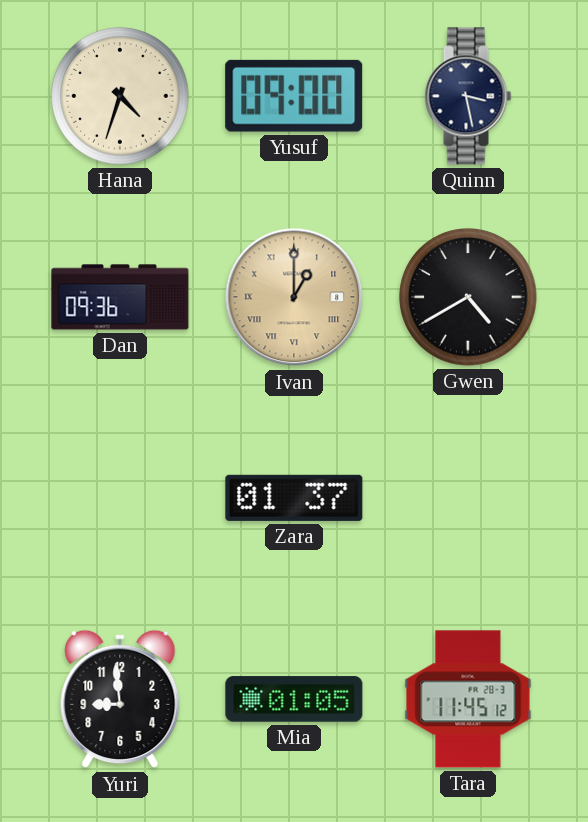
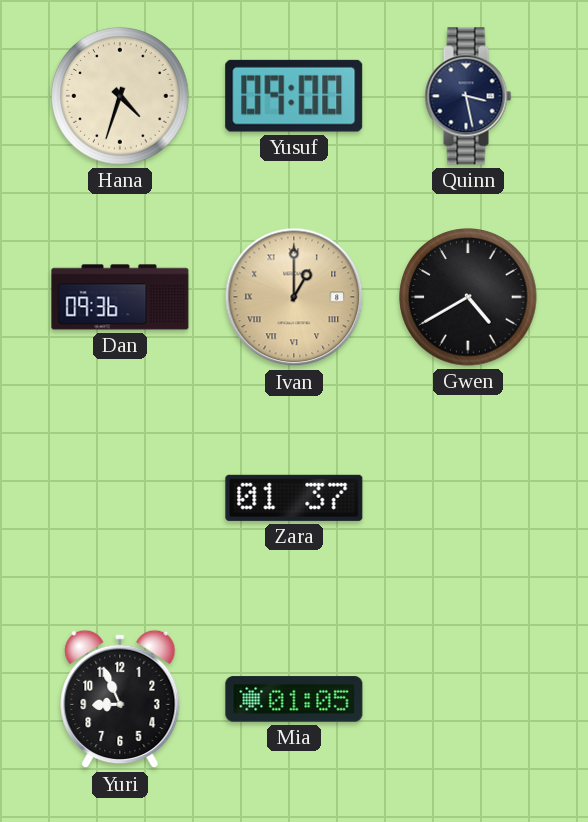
Yuri: 8:59 -> 8:56
Tara: 11:45 -> none
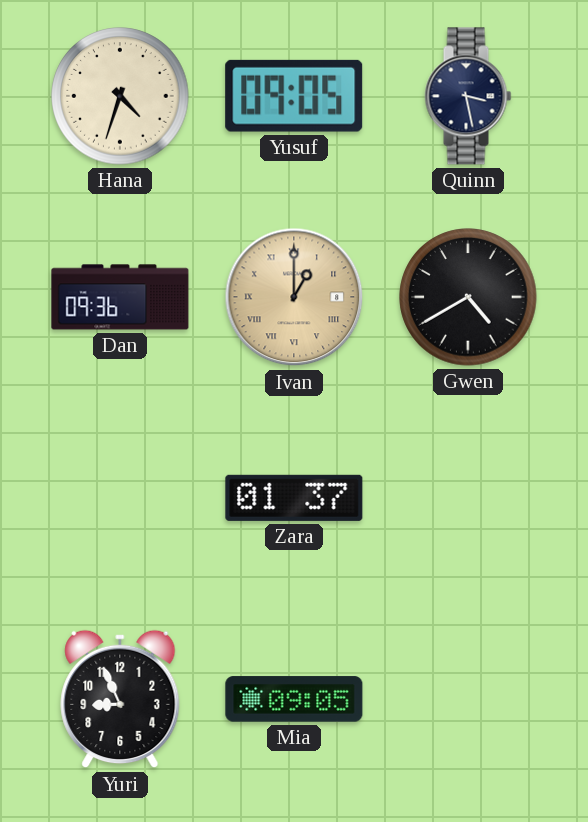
Yusuf: 09:00 -> 09:05
Mia: 01:05 -> 09:05
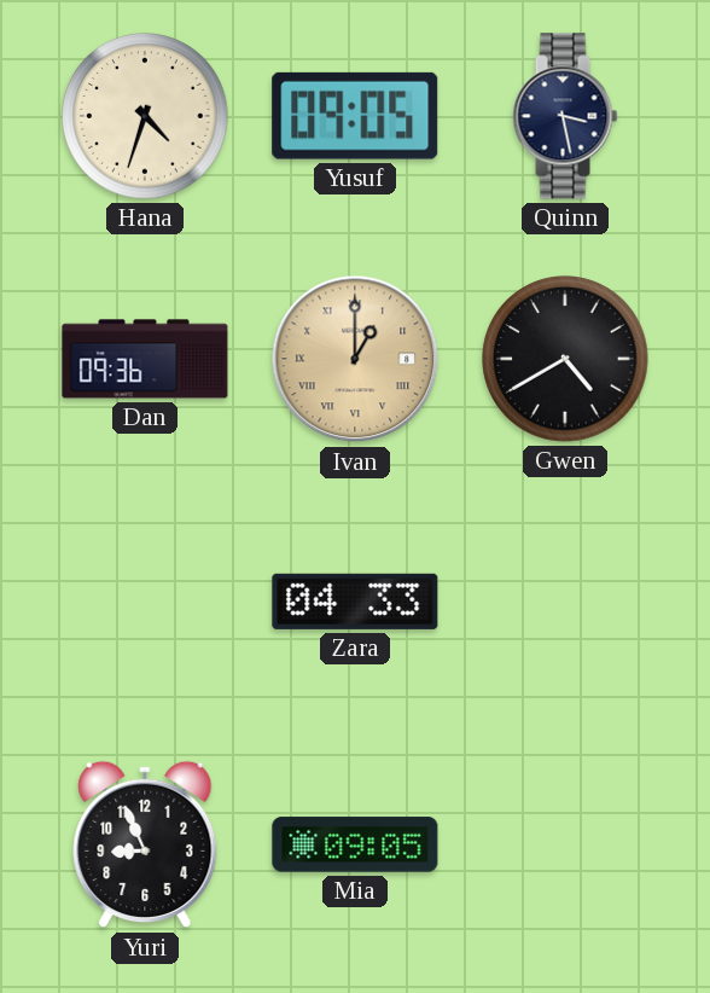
Zara: 01:37 -> 04:33
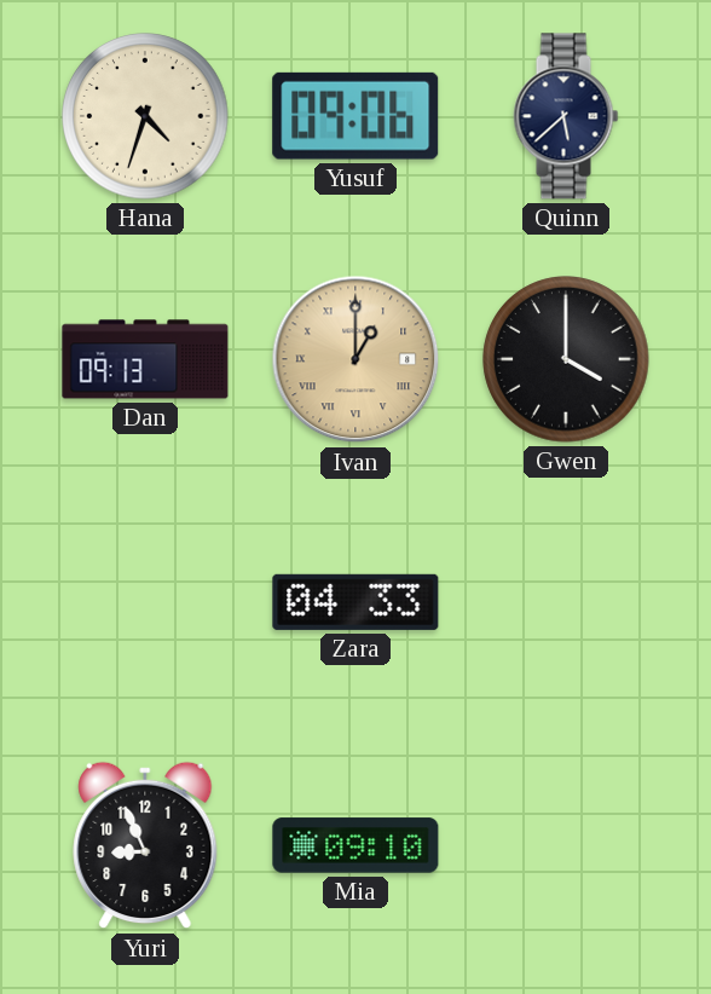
Yusuf: 09:05 -> 09:06
Quinn: 3:28 -> 5:38
Dan: 09:36 -> 09:13
Gwen: 4:40 -> 4:00
Mia: 09:05 -> 09:10
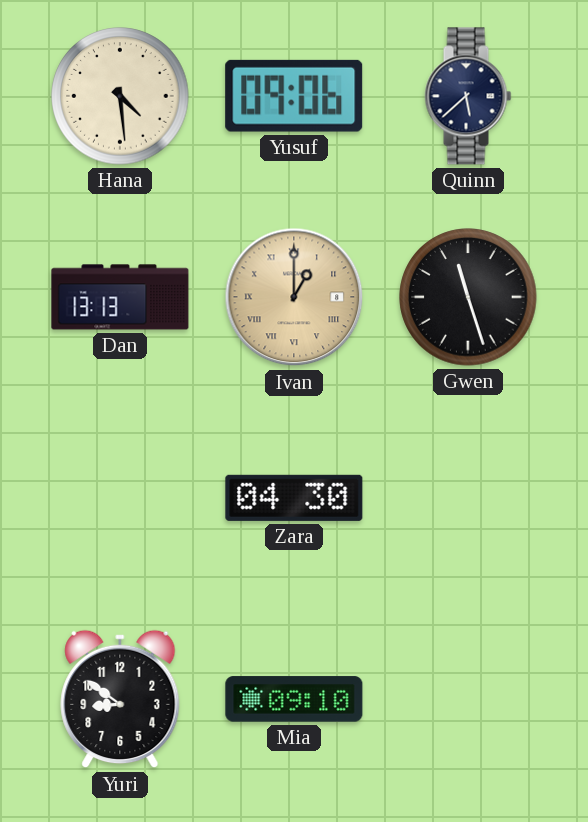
Hana: 4:33 -> 4:29
Dan: 09:13 -> 13:13
Gwen: 4:00 -> 11:27
Zara: 04:33 -> 04:30
Yuri: 8:56 -> 8:51
